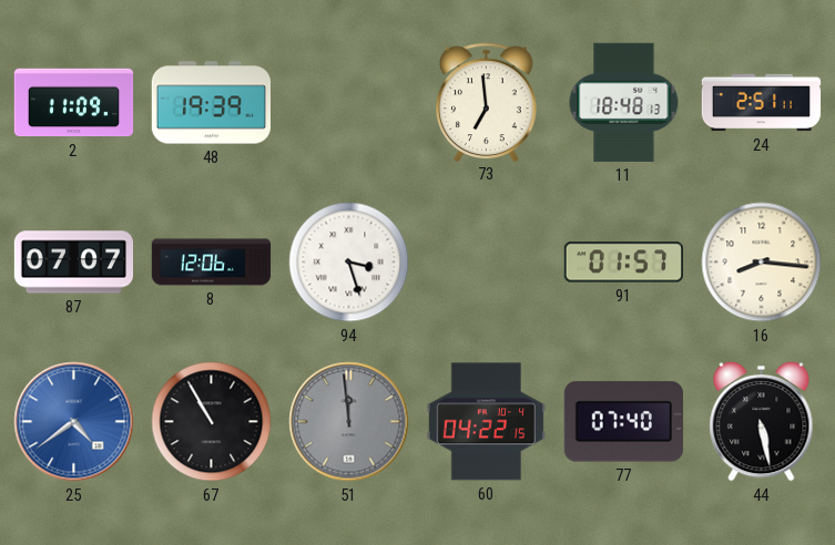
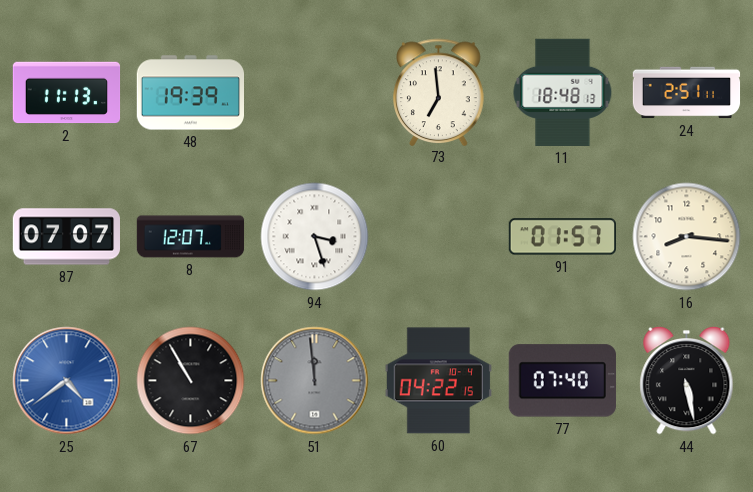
2: 11:09 -> 11:13
8: 12:06 -> 12:07
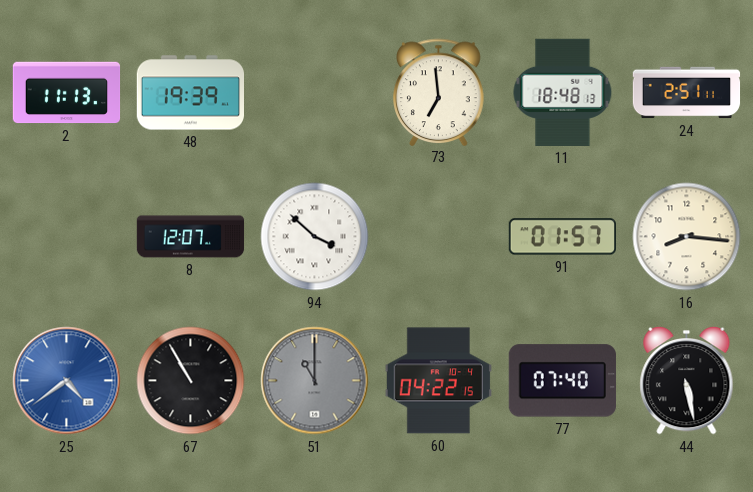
87: 07:07 -> none
94: 3:27 -> 3:52
51: 11:59 -> 11:00
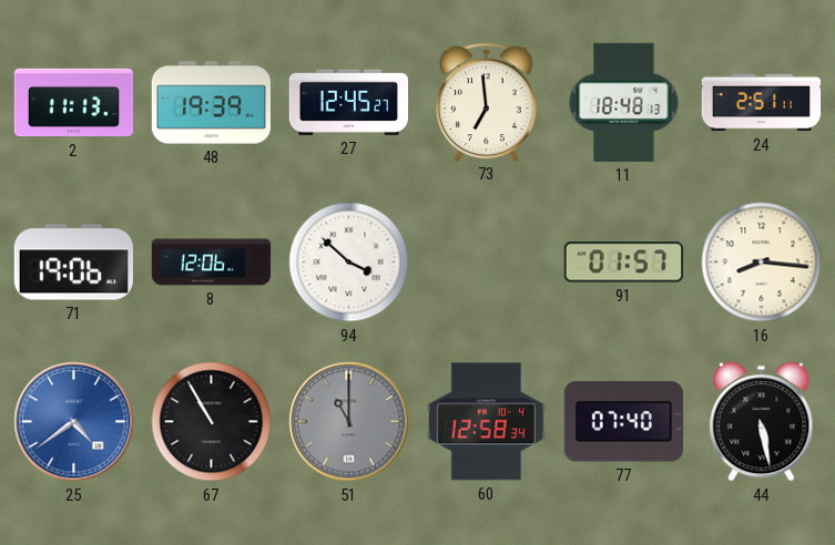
27: none -> 12:45
71: none -> 19:06
8: 12:07 -> 12:06
60: 04:22 -> 12:58
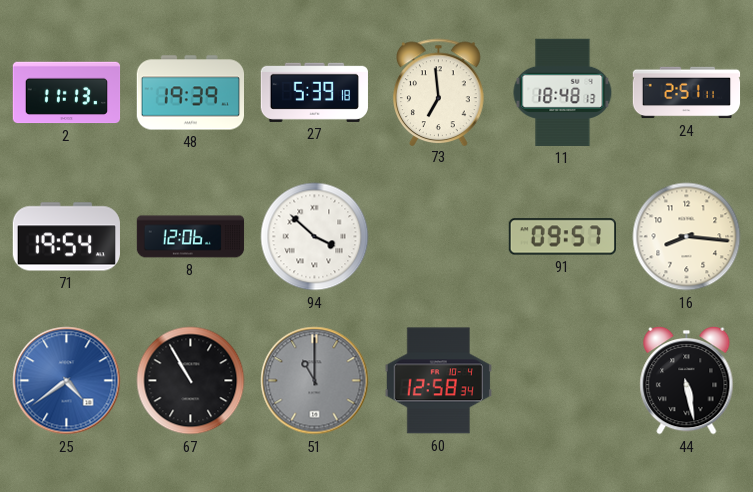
27: 12:45 -> 5:39
71: 19:06 -> 19:54
91: 01:57 -> 09:57
77: 07:40 -> none
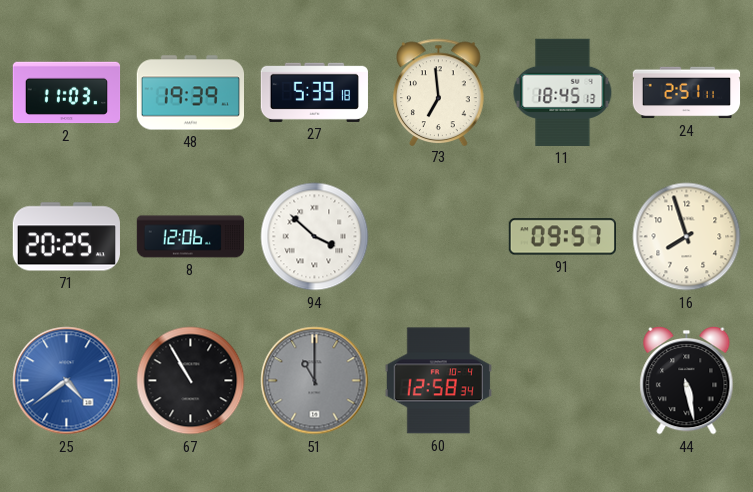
2: 11:13 -> 11:03
11: 18:48 -> 18:45
71: 19:54 -> 20:25
16: 8:16 -> 7:57
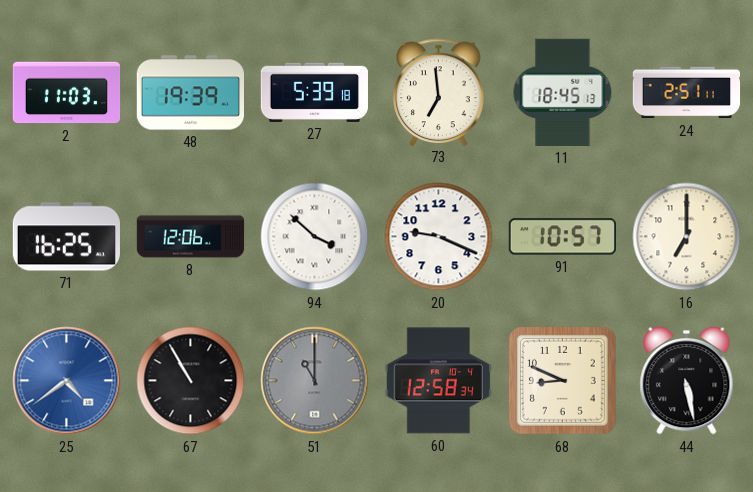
71: 20:25 -> 16:25
20: none -> 9:19
91: 09:57 -> 10:57
16: 7:57 -> 7:00
68: none -> 8:49
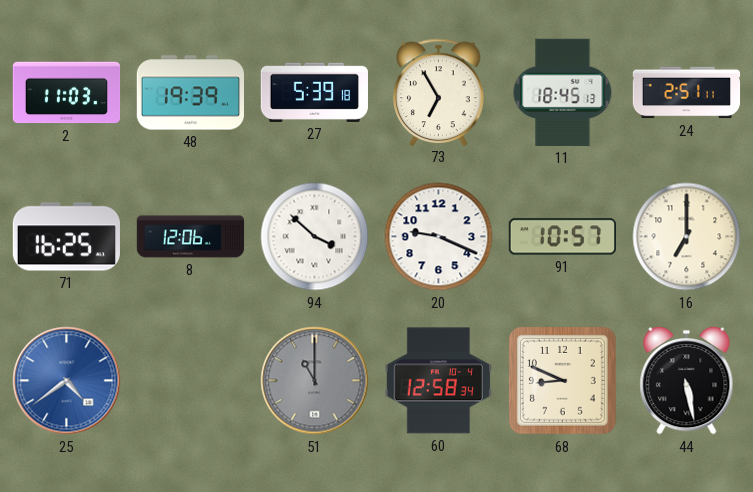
73: 6:59 -> 6:55
67: 10:55 -> none
